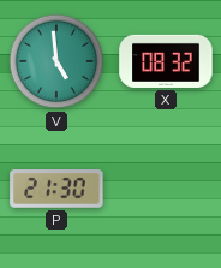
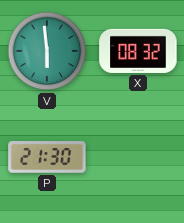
V: 4:59 -> 5:59
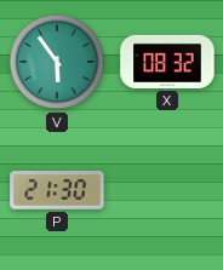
V: 5:59 -> 5:54
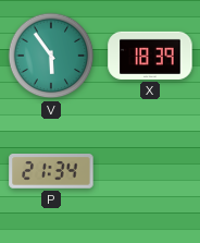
X: 08:32 -> 18:39
P: 21:30 -> 21:34
